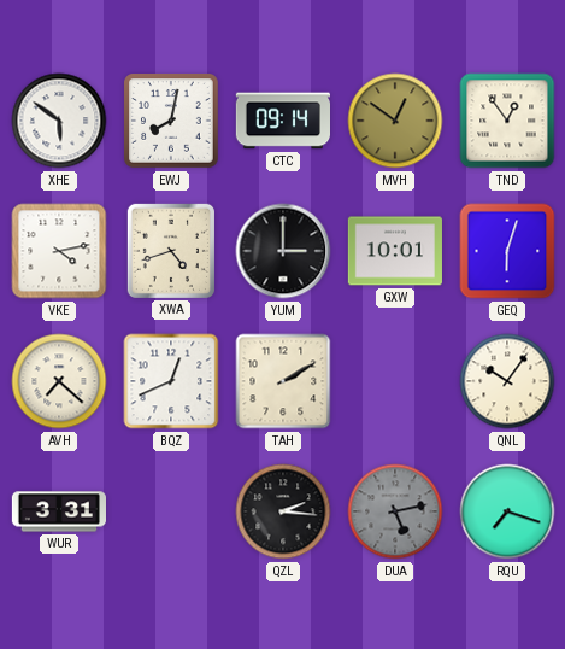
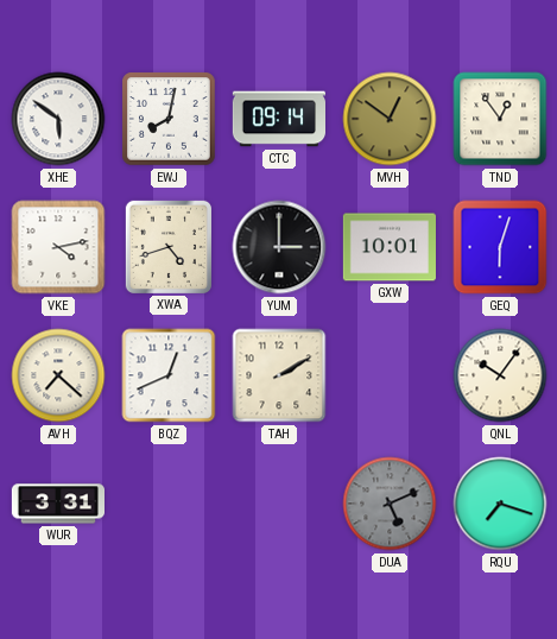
QZL: 2:16 -> none
DUA: 5:13 -> 5:11
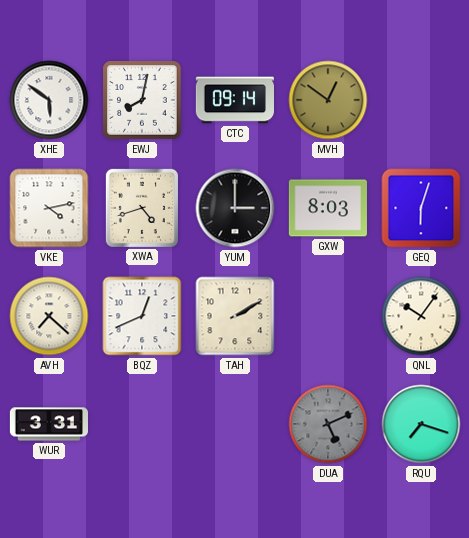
TND: 12:54 -> none
GXW: 10:01 -> 8:03
